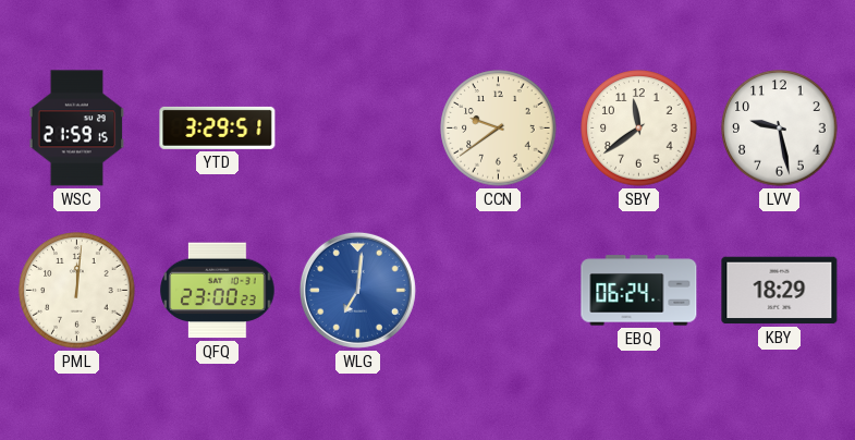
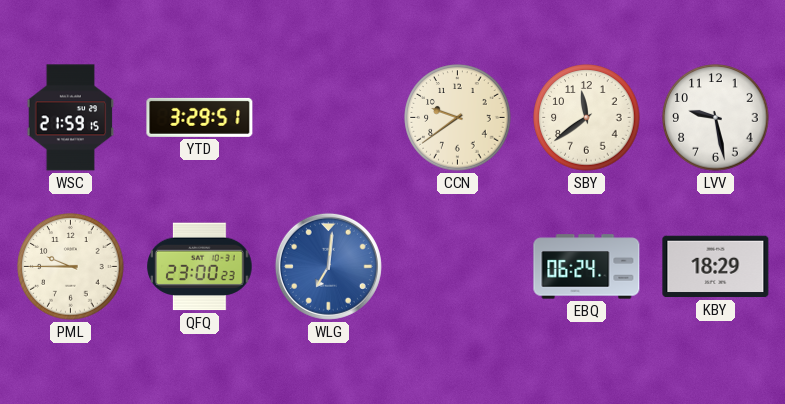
PML: 12:01 -> 9:45
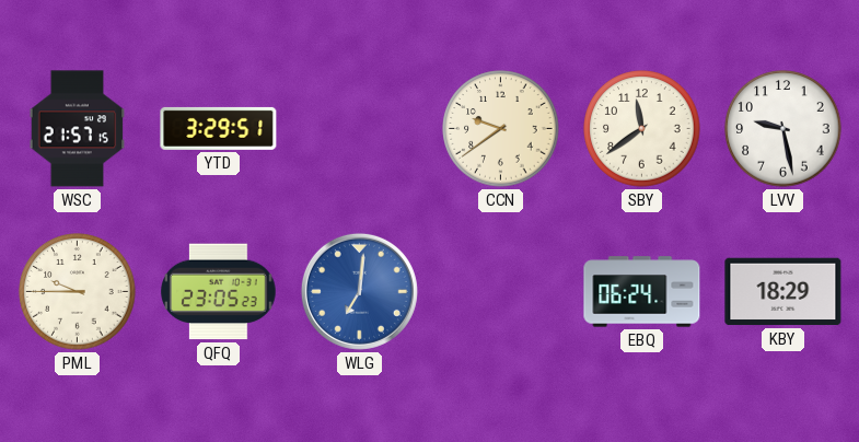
WSC: 21:59 -> 21:57
QFQ: 23:00 -> 23:05
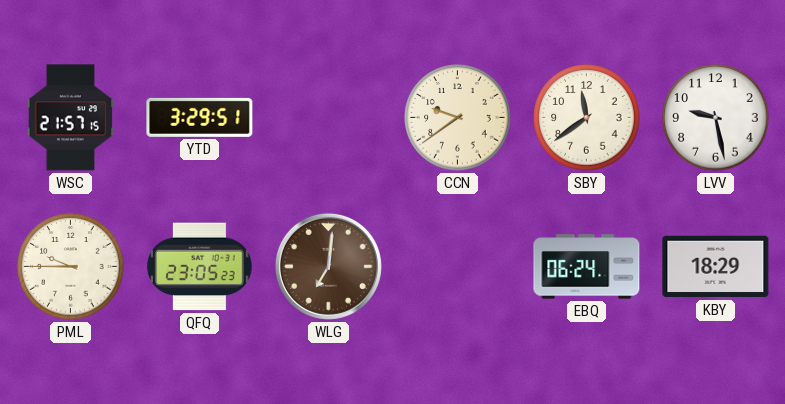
WLG dial: blue -> brown
